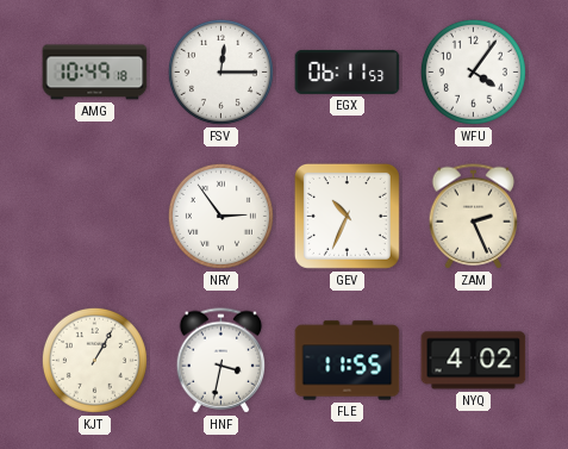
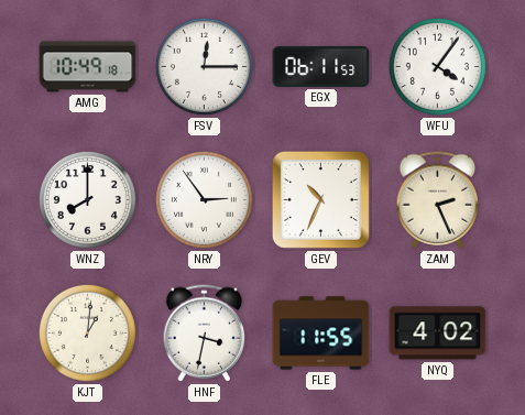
WNZ: none -> 8:00
KJT: 1:05 -> 1:01
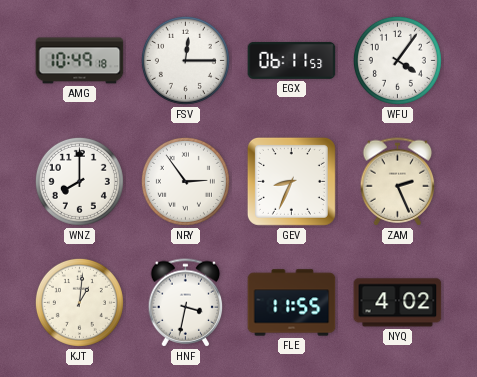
GEV: 10:34 -> 8:34
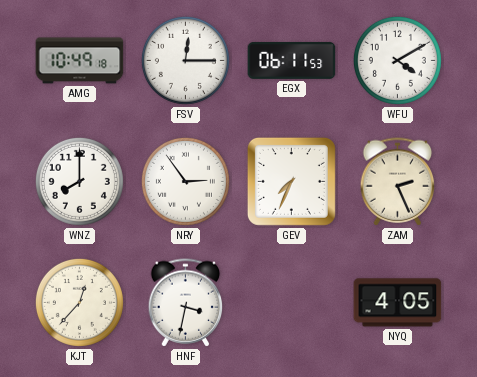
WFU: 4:06 -> 4:10
GEV: 8:34 -> 7:34
KJT: 1:01 -> 12:37
FLE: 11:55 -> none
NYQ: 4:02 -> 4:05
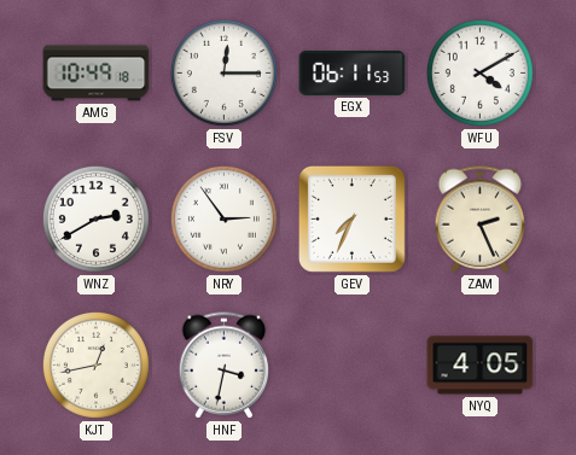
WNZ: 8:00 -> 2:40
KJT: 12:37 -> 12:43
